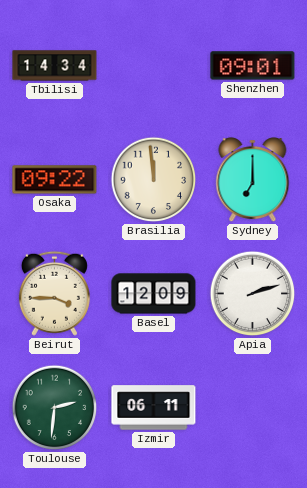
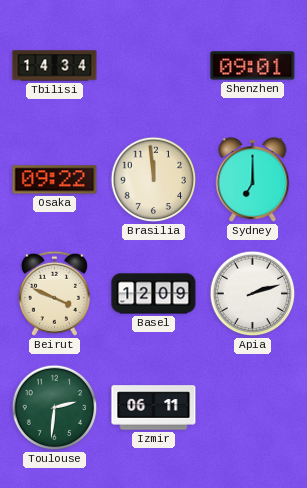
Beirut: 3:45 -> 3:49
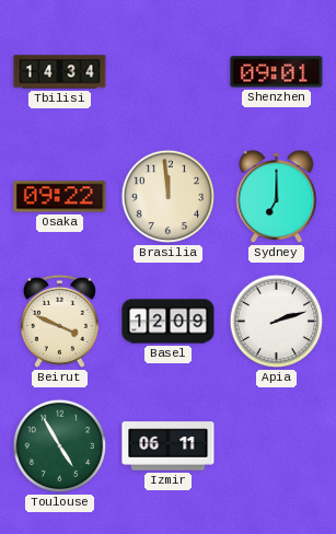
Toulouse: 2:31 -> 4:55
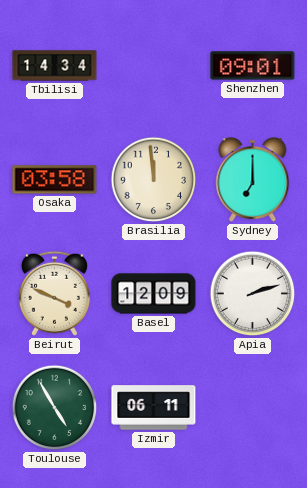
Osaka: 09:22 -> 03:58
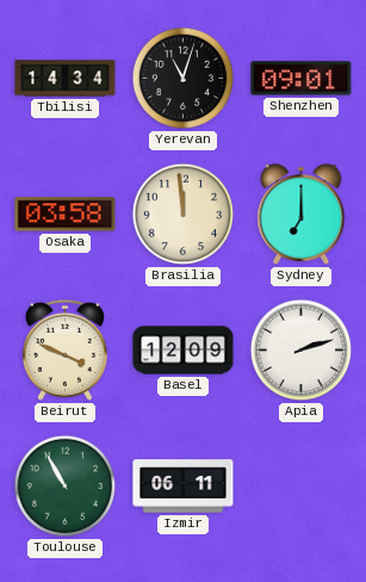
Yerevan: none -> 11:03
Toulouse: 4:55 -> 10:55
